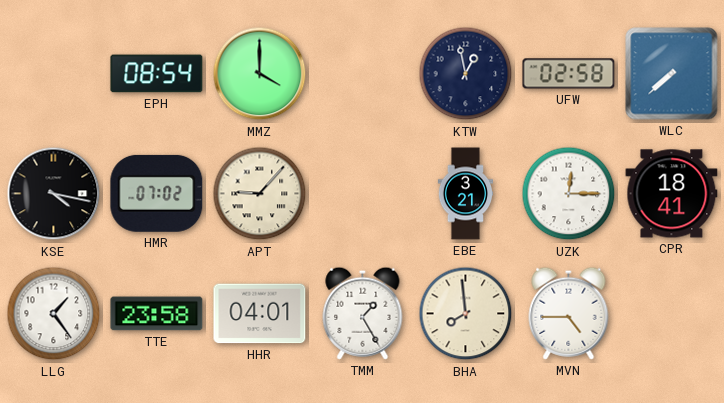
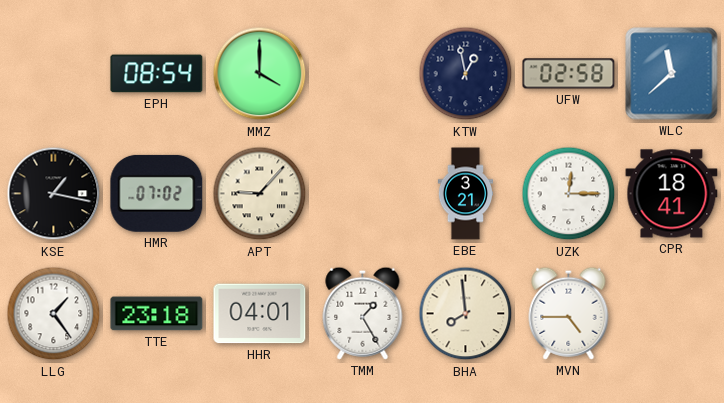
WLC: 7:38 -> 11:38
KSE: 4:17 -> 1:17
TTE: 23:58 -> 23:18
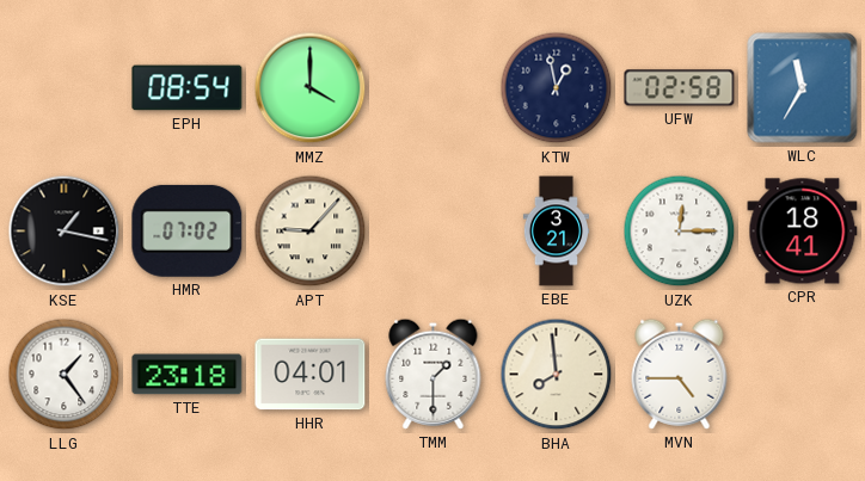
WLC: 11:38 -> 11:35
TMM: 1:25 -> 1:30
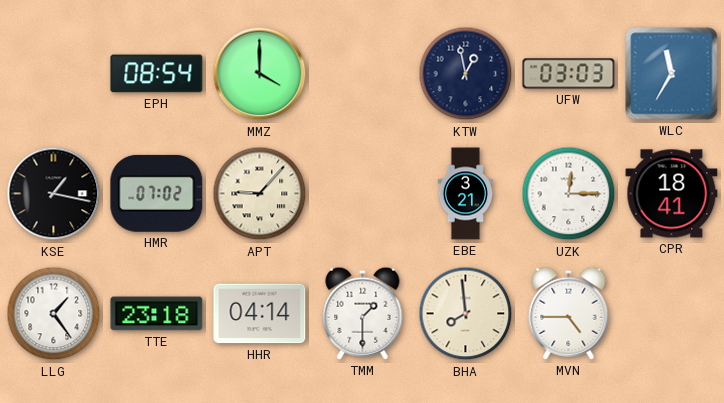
UFW: 02:58 -> 03:03
HHR: 04:01 -> 04:14
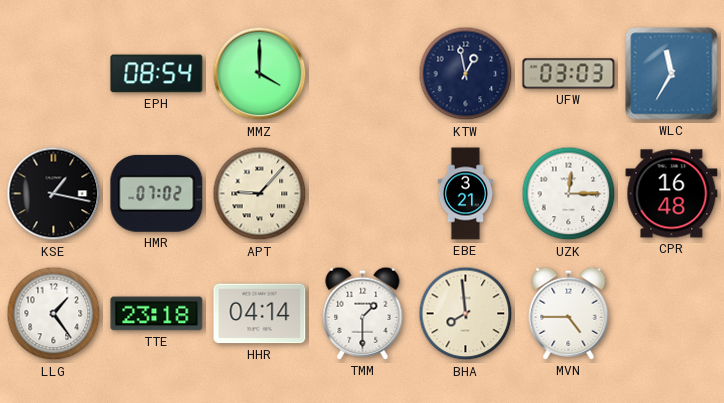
CPR: 18:41 -> 16:48
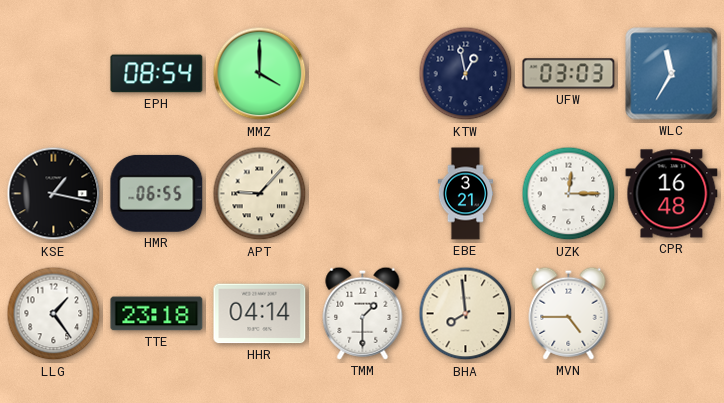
HMR: 07:02 -> 06:55
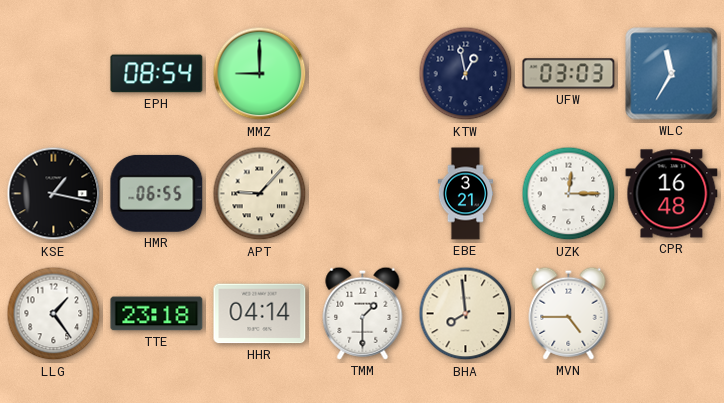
MMZ: 4:00 -> 9:00
